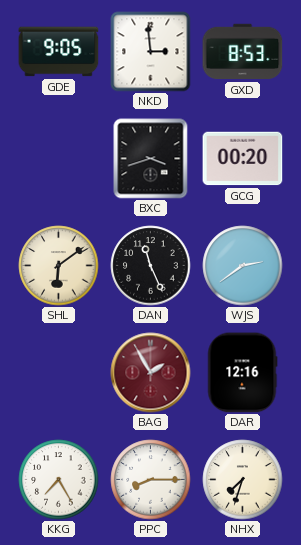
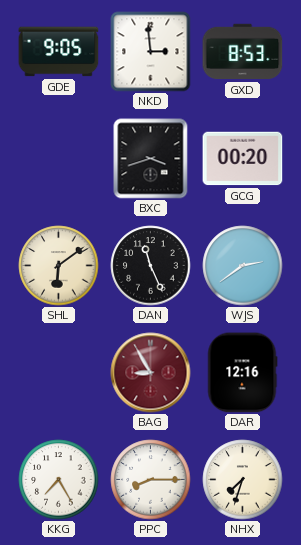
BAG: 1:55 -> 8:55
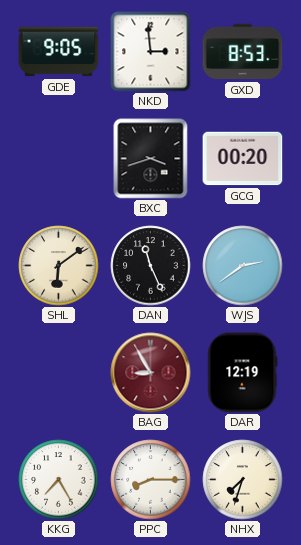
DAR: 12:16 -> 12:19
